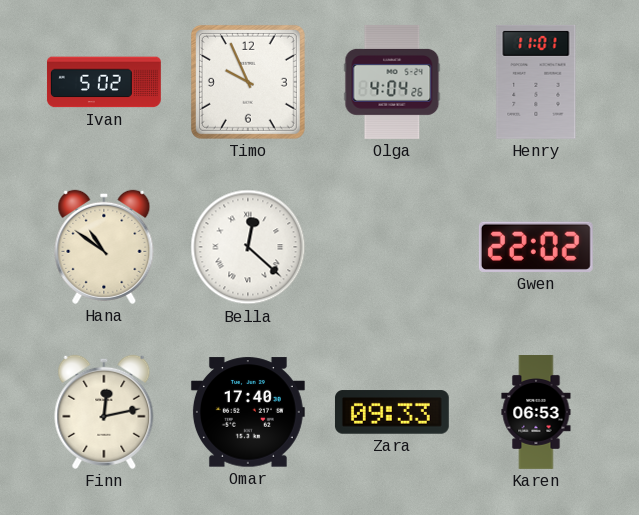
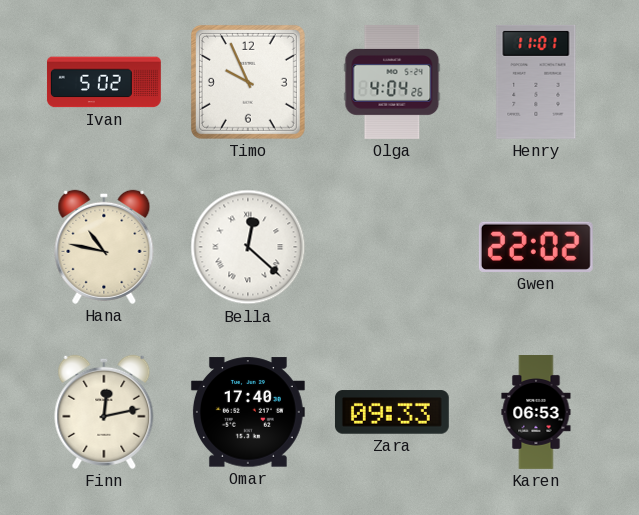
Hana: 10:51 -> 10:47
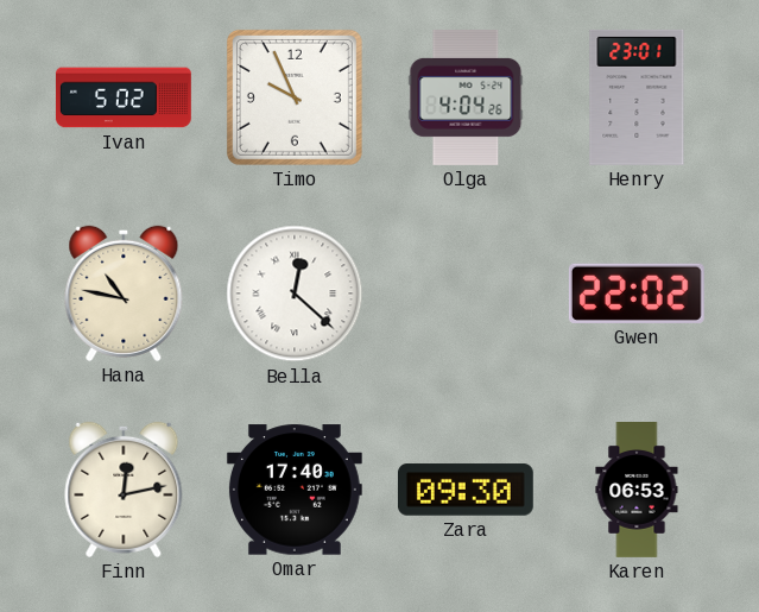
Henry: 11:01 -> 23:01
Zara: 09:33 -> 09:30
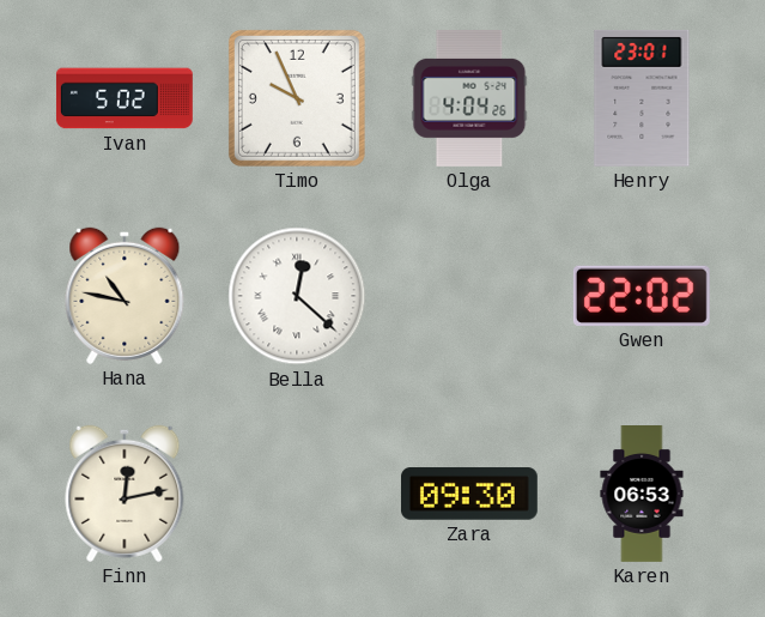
Omar: 17:40 -> none
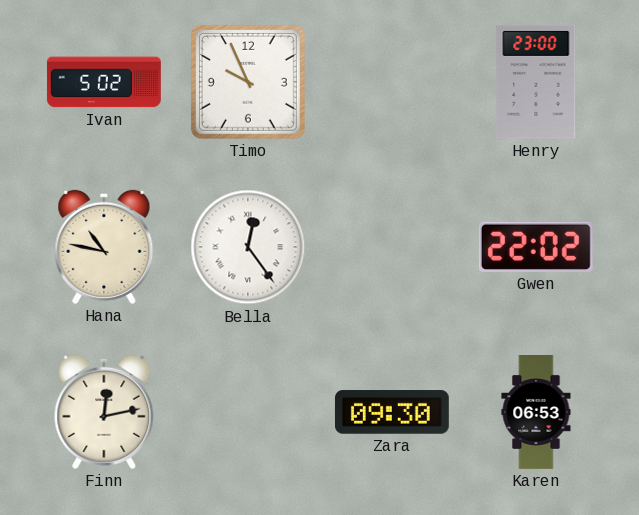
Olga: 4:04 -> none
Henry: 23:01 -> 23:00
Bella: 12:22 -> 12:24
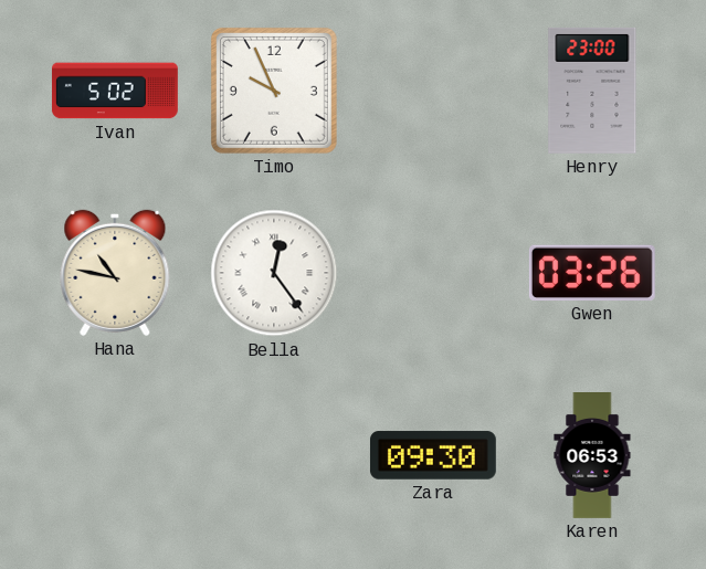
Gwen: 22:02 -> 03:26
Finn: 12:13 -> none
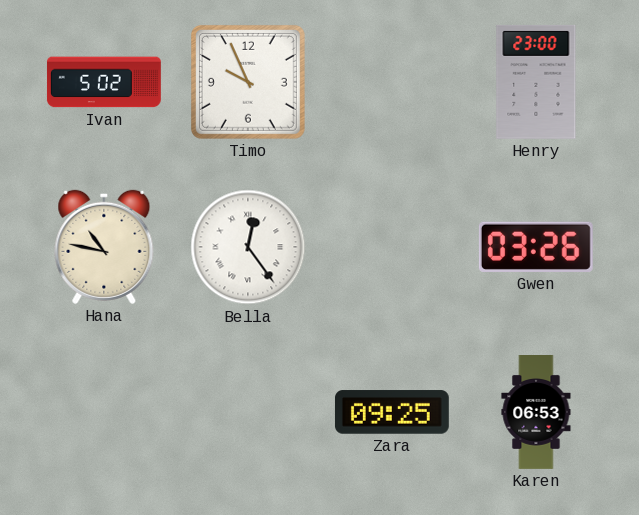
Zara: 09:30 -> 09:25
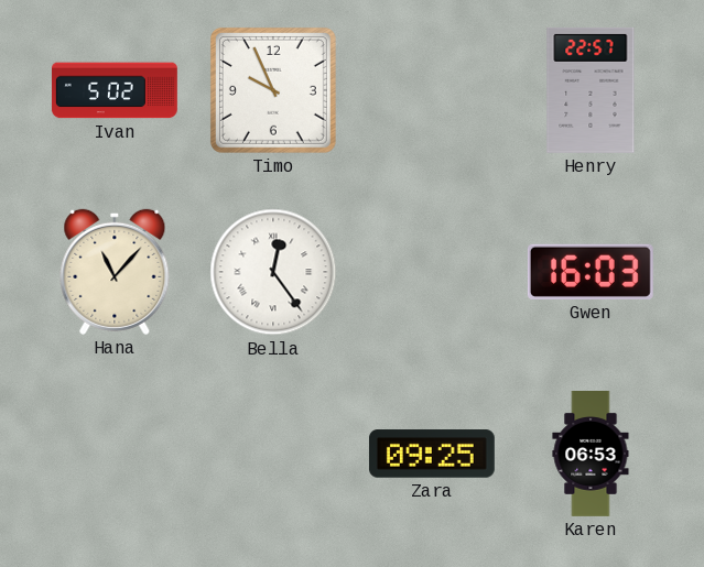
Henry: 23:00 -> 22:57
Hana: 10:47 -> 11:07
Gwen: 03:26 -> 16:03
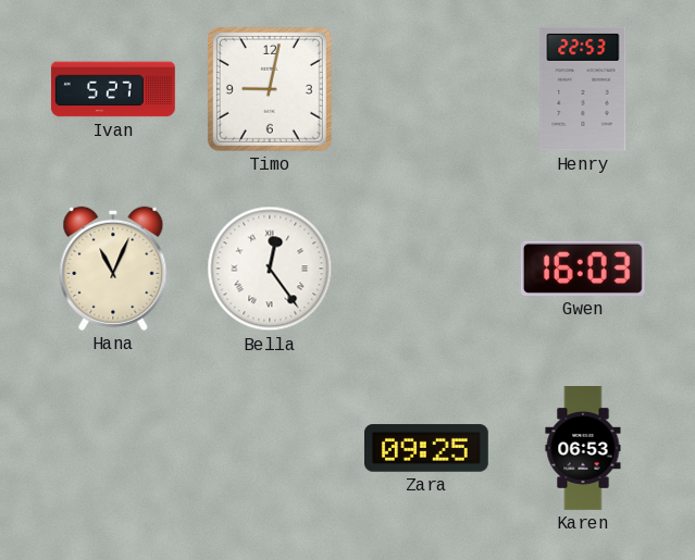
Ivan: 5:02 -> 5:27
Timo: 9:56 -> 9:02
Henry: 22:57 -> 22:53
Hana: 11:07 -> 11:04
